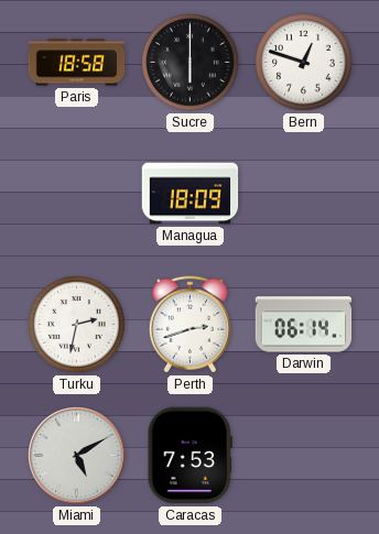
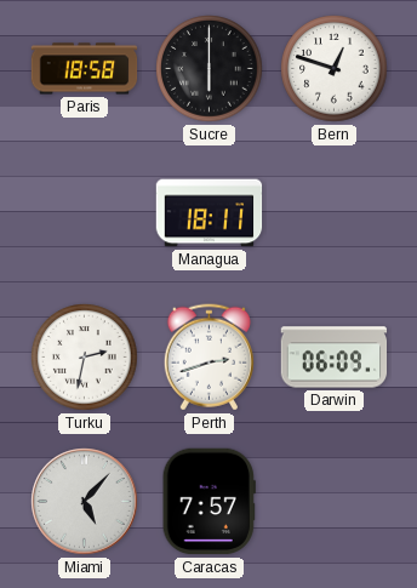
Managua: 18:09 -> 18:11
Darwin: 06:14 -> 06:09
Miami: 5:10 -> 5:07
Caracas: 7:53 -> 7:57
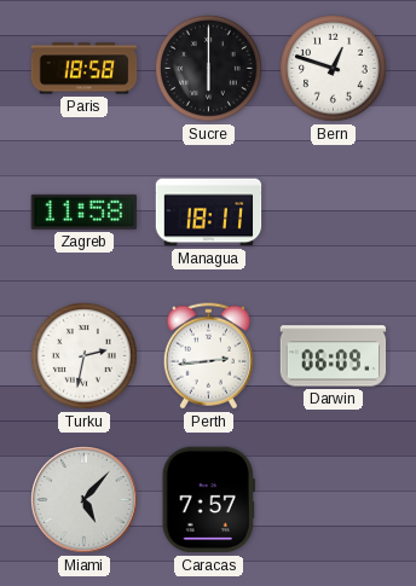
Zagreb: none -> 11:58
Perth: 2:42 -> 2:44
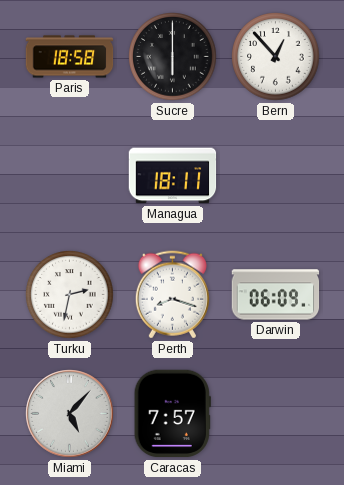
Bern: 12:48 -> 12:53
Zagreb: 11:58 -> none
Perth: 2:44 -> 8:18
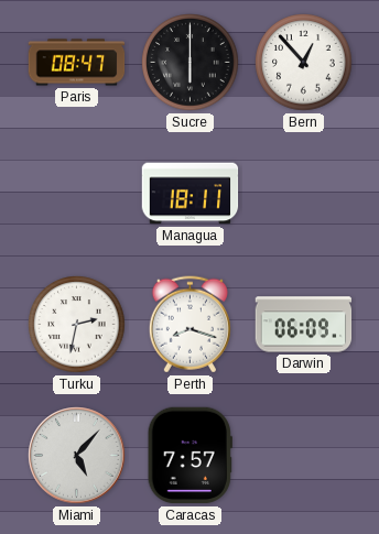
Paris: 18:58 -> 08:47
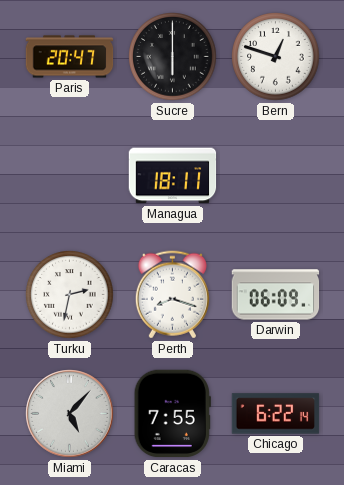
Paris: 08:47 -> 20:47
Bern: 12:53 -> 12:48
Caracas: 7:57 -> 7:55
Chicago: none -> 6:22
